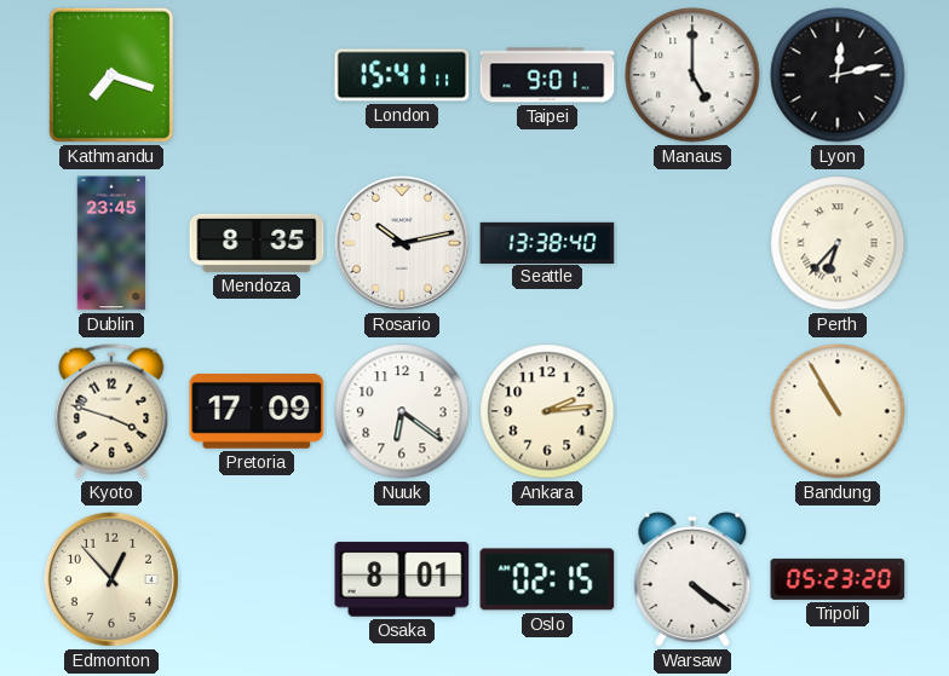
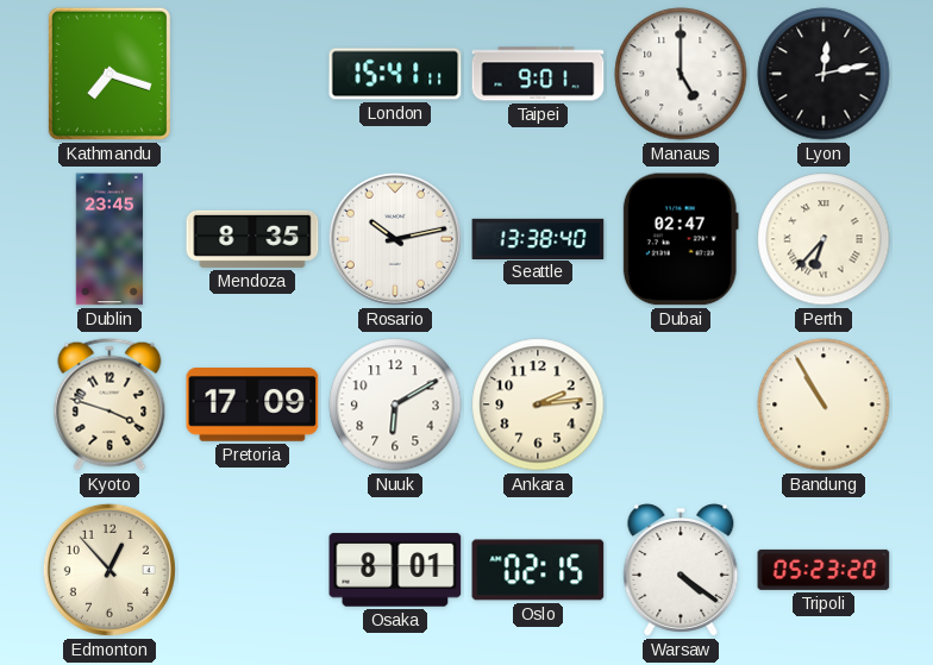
Dubai: none -> 02:47
Nuuk: 6:21 -> 6:10
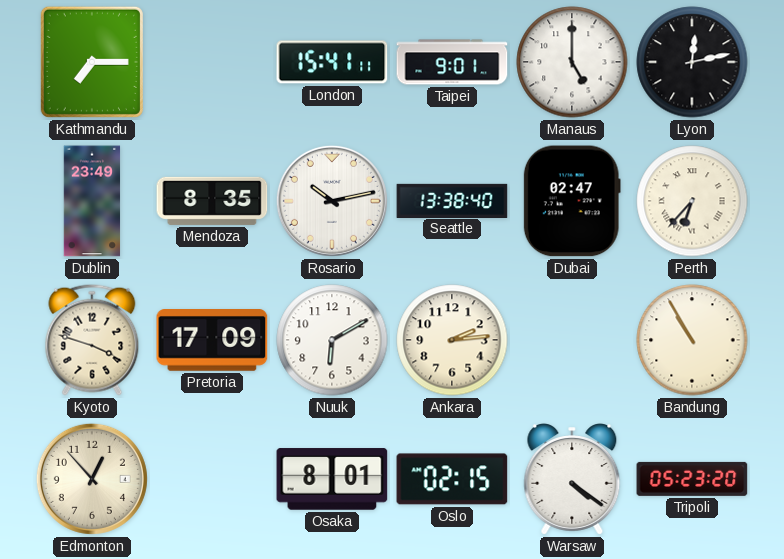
Kathmandu: 7:18 -> 7:15
Dublin: 23:45 -> 23:49
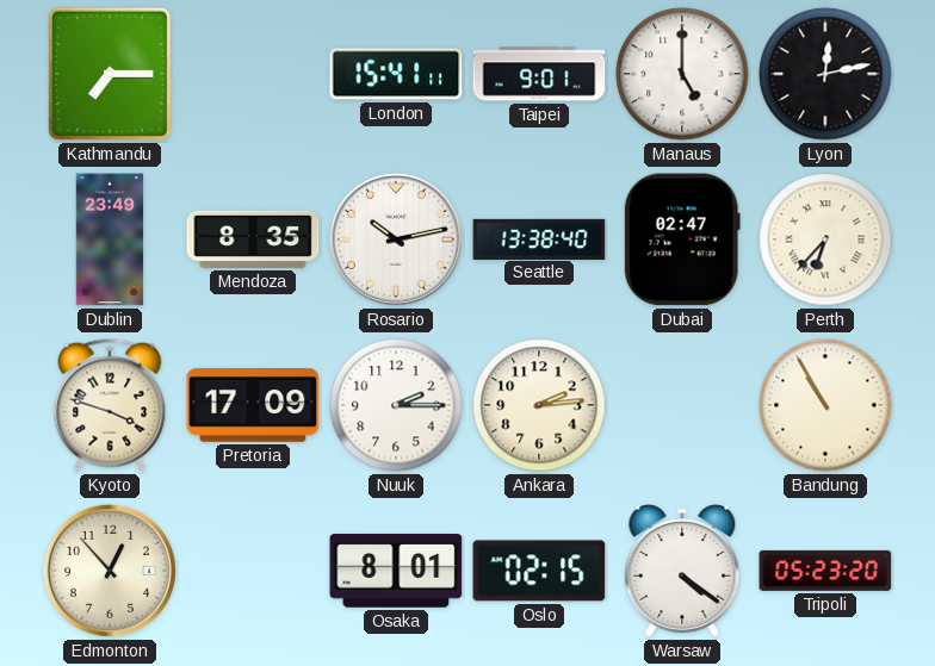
Nuuk: 6:10 -> 2:15
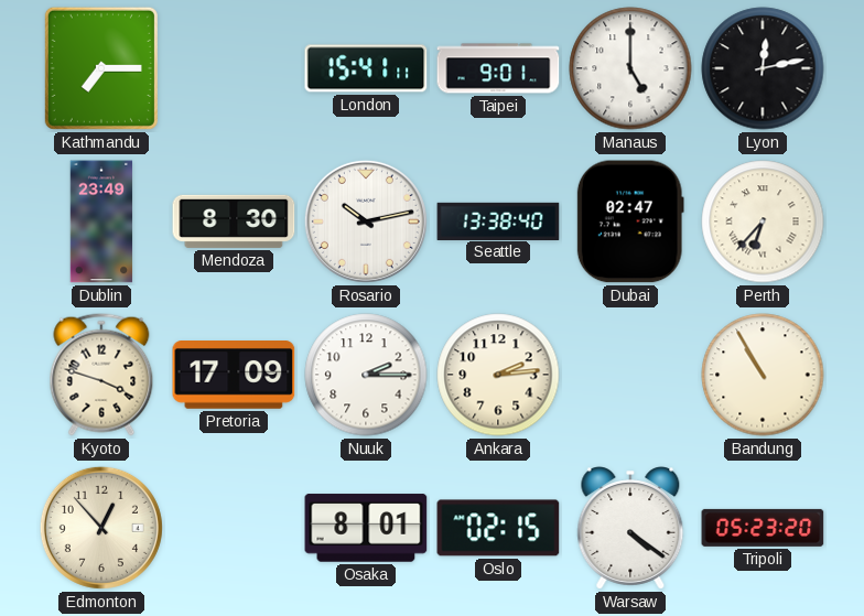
Mendoza: 8:35 -> 8:30
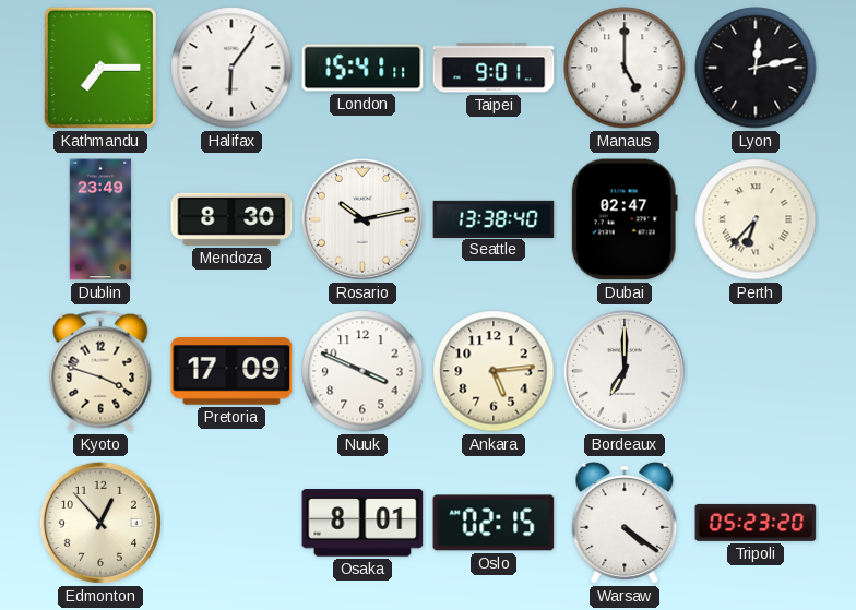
Halifax: none -> 6:06
Nuuk: 2:15 -> 3:49
Ankara: 2:14 -> 5:14
Bordeaux: none -> 7:00
Bandung: 10:55 -> none
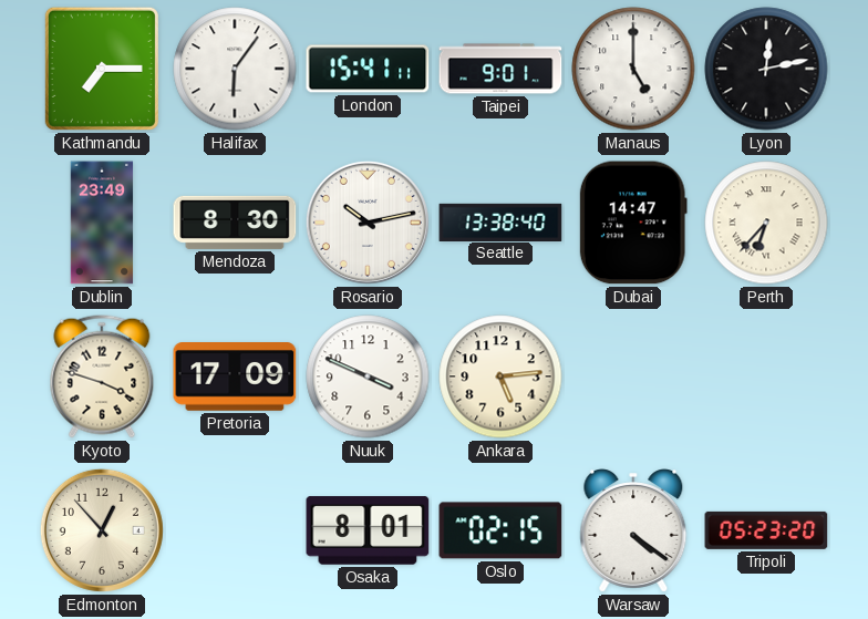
Dubai: 02:47 -> 14:47
Bordeaux: 7:00 -> none
